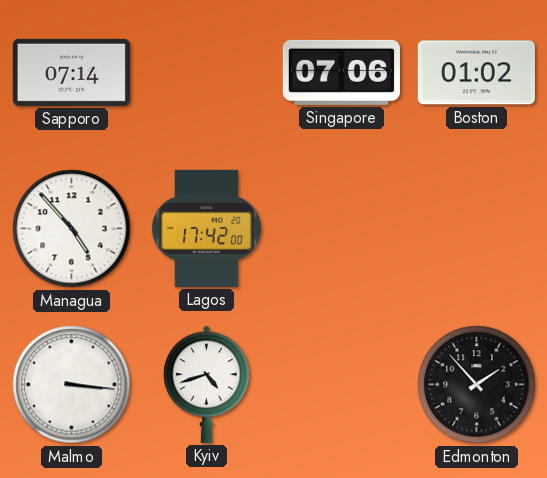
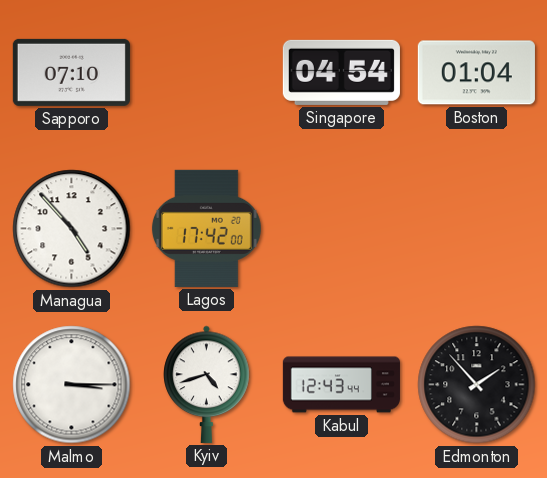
Sapporo: 07:14 -> 07:10
Singapore: 07:06 -> 04:54
Boston: 01:02 -> 01:04
Malmo: 3:16 -> 3:15
Kabul: none -> 12:43
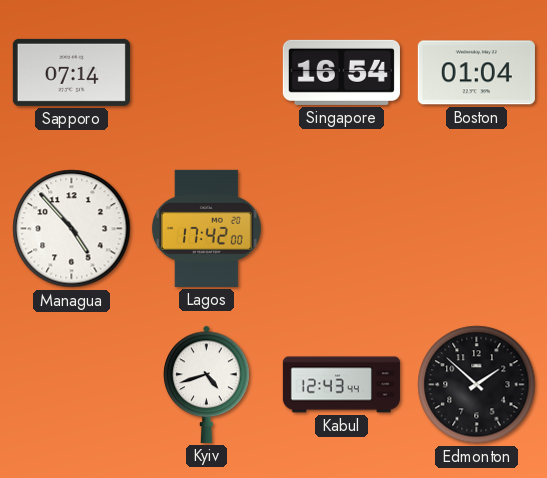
Sapporo: 07:10 -> 07:14
Singapore: 04:54 -> 16:54
Malmo: 3:15 -> none
Edmonton: 1:53 -> 1:52
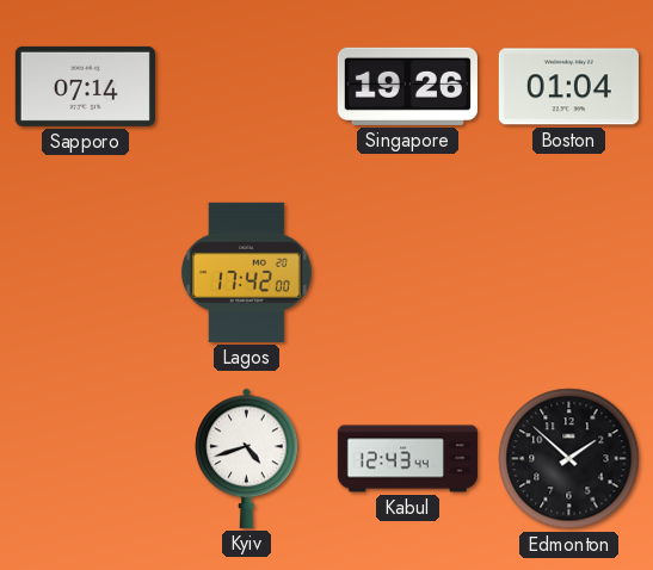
Singapore: 16:54 -> 19:26
Managua: 4:53 -> none
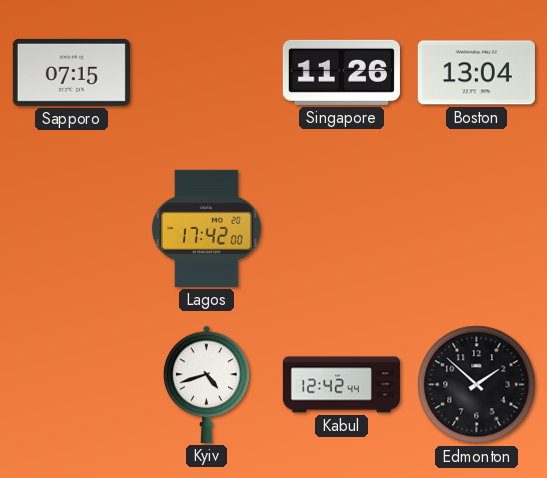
Sapporo: 07:14 -> 07:15
Singapore: 19:26 -> 11:26
Boston: 01:04 -> 13:04
Kabul: 12:43 -> 12:42
